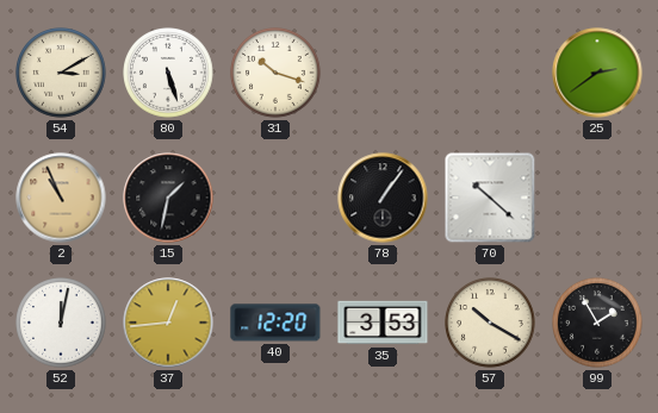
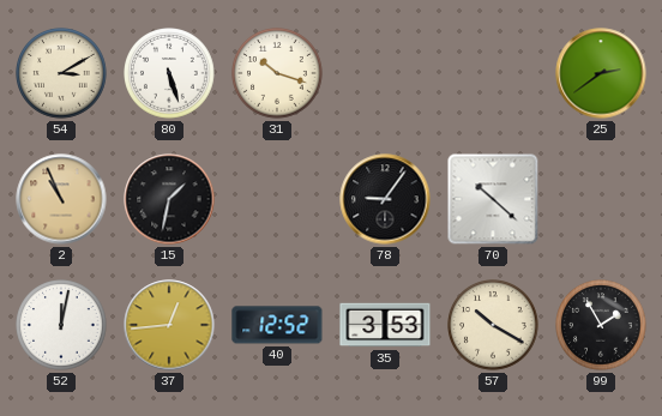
78: 1:06 -> 9:06
40: 12:20 -> 12:52
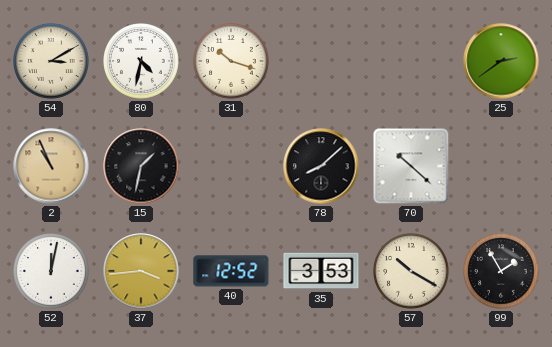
80: 5:27 -> 4:32
78: 9:06 -> 8:08
37: 12:44 -> 3:44
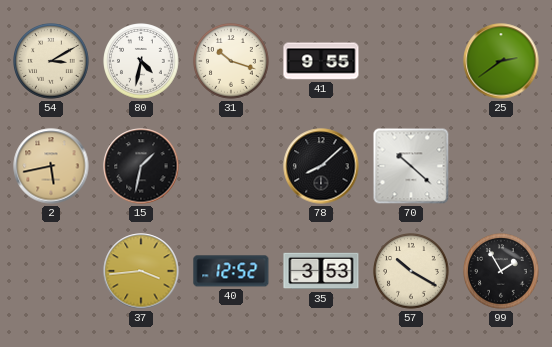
41: none -> 9:55
2: 10:56 -> 5:43
52: 12:02 -> none
